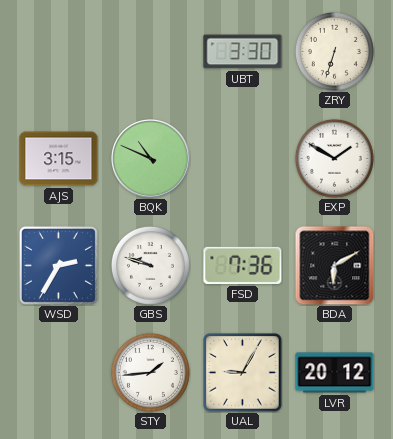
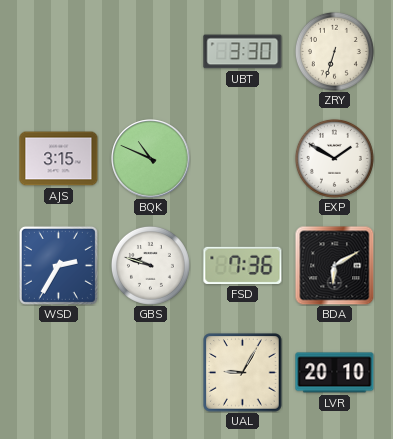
STY: 1:44 -> none
LVR: 20:12 -> 20:10
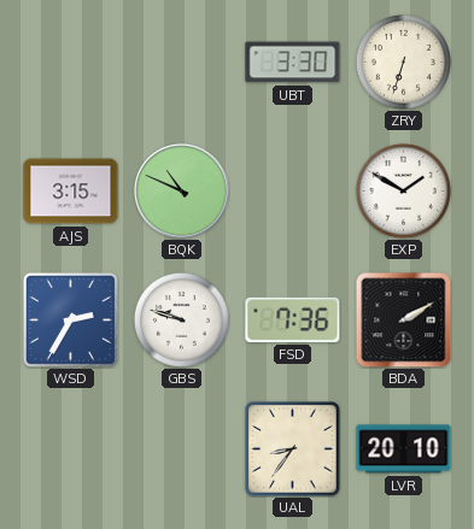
BDA: 6:10 -> 2:10
UAL: 9:05 -> 8:36
